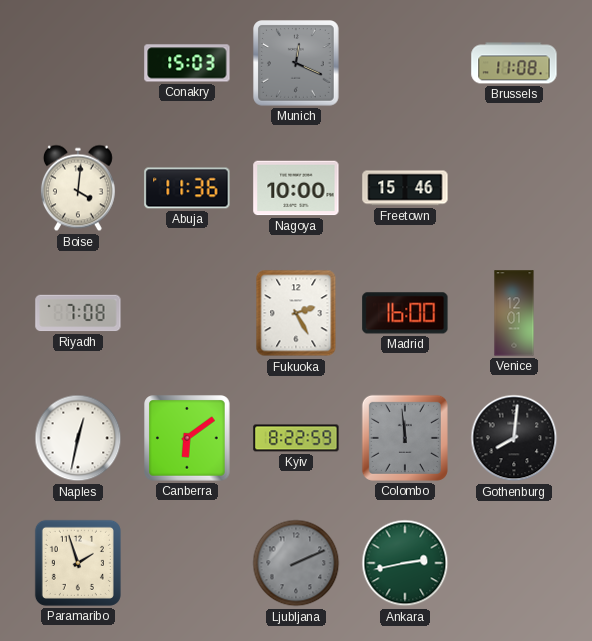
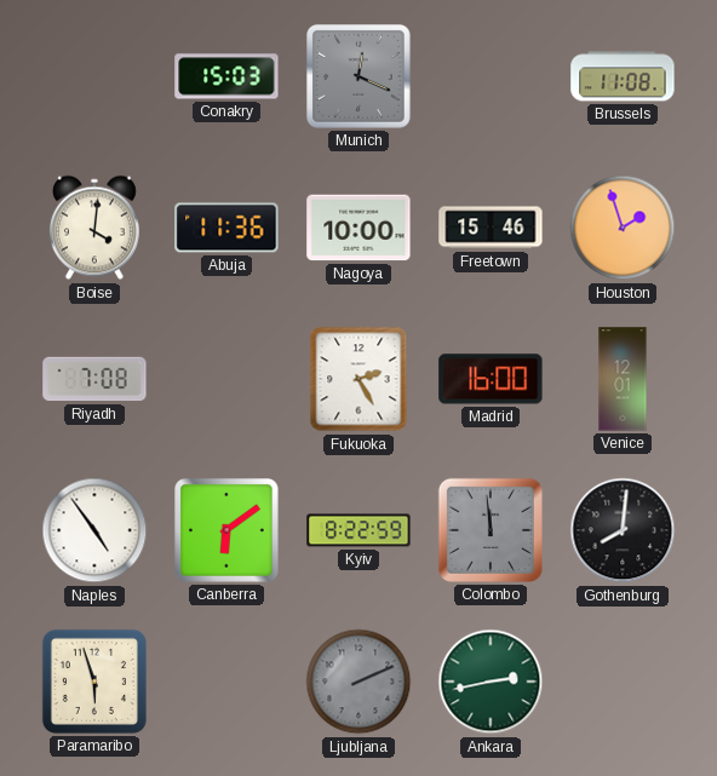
Houston: none -> 1:57
Naples: 12:32 -> 4:54
Paramaribo: 1:57 -> 5:57
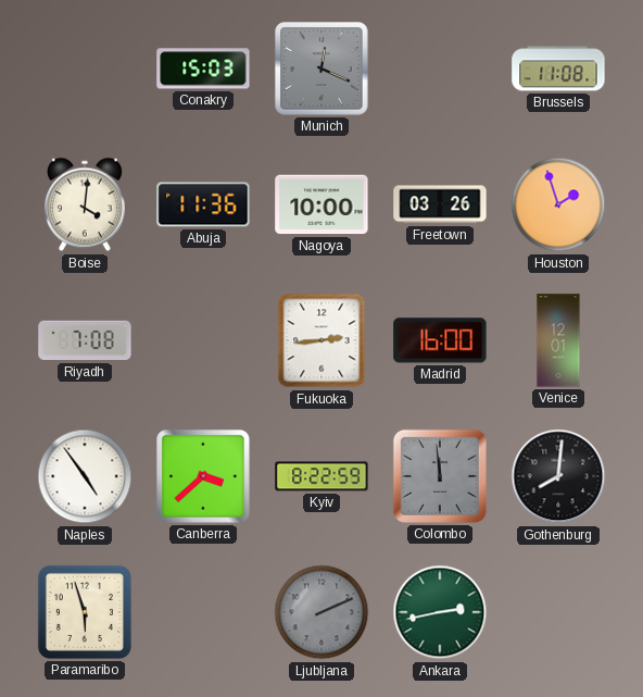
Freetown: 15:46 -> 03:26
Fukuoka: 2:25 -> 2:44
Canberra: 6:09 -> 3:38
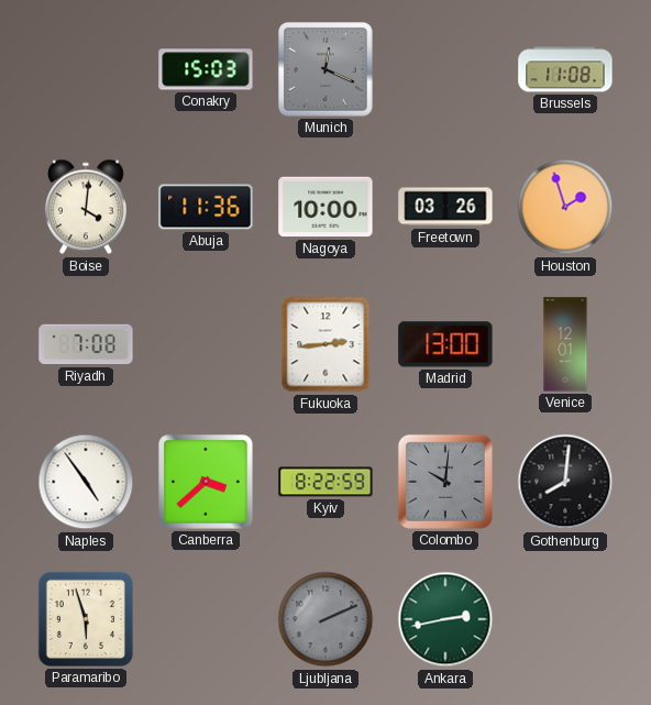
Madrid: 16:00 -> 13:00
Colombo: 11:59 -> 10:01
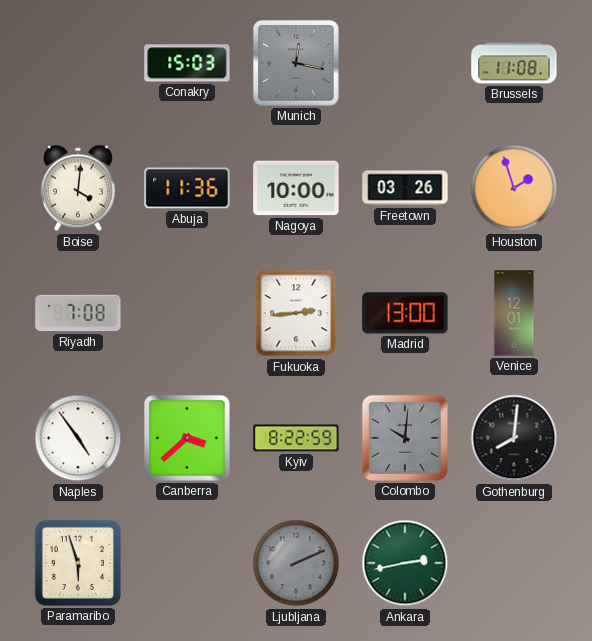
Munich: 12:19 -> 12:17
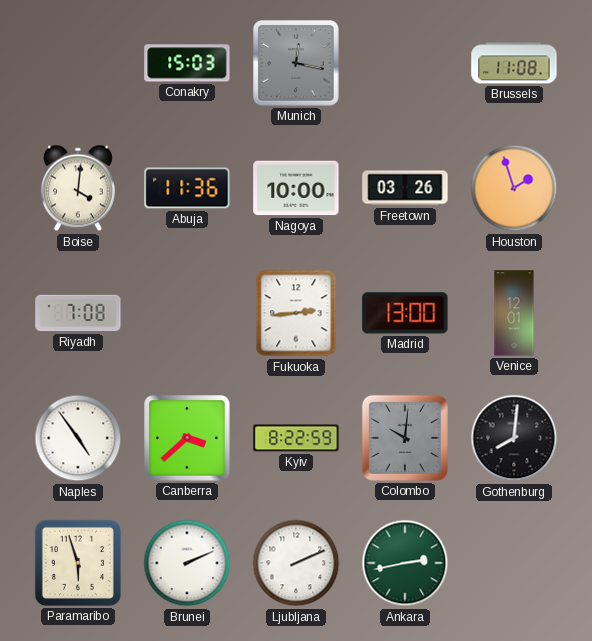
Brunei: none -> 2:11
Ljubljana dial: grey -> white
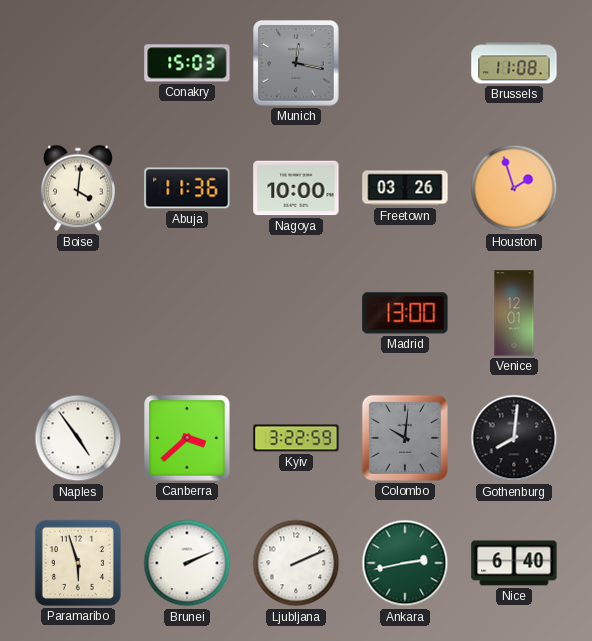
Riyadh: 7:08 -> none
Fukuoka: 2:44 -> none
Kyiv: 8:22 -> 3:22
Nice: none -> 6:40
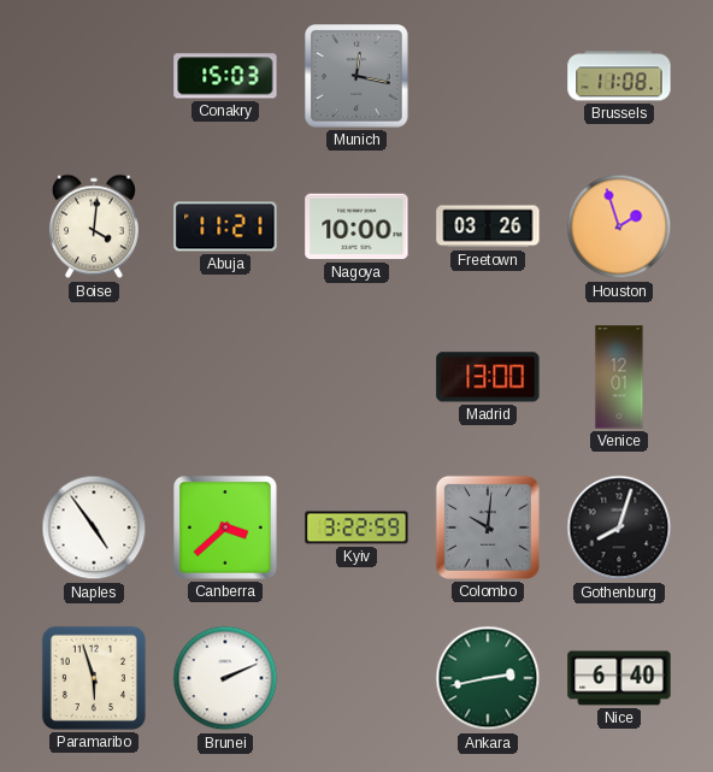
Abuja: 11:36 -> 11:21
Gothenburg: 8:01 -> 8:03
Ljubljana: 2:11 -> none
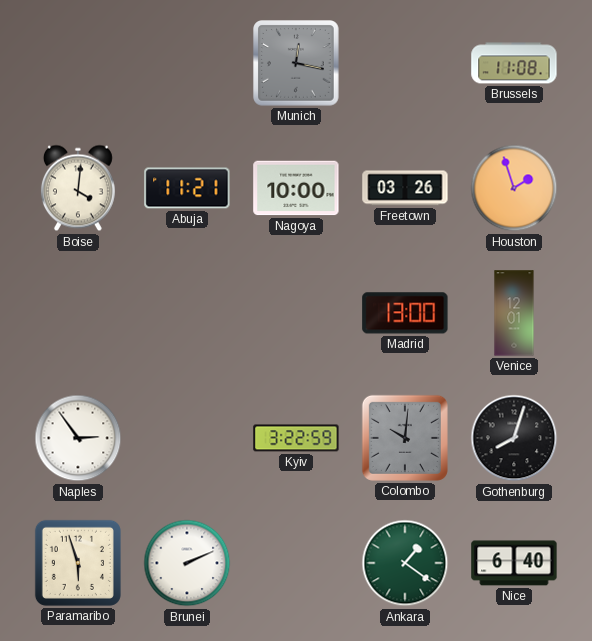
Conakry: 15:03 -> none
Naples: 4:54 -> 2:54
Canberra: 3:38 -> none
Ankara: 2:43 -> 1:21
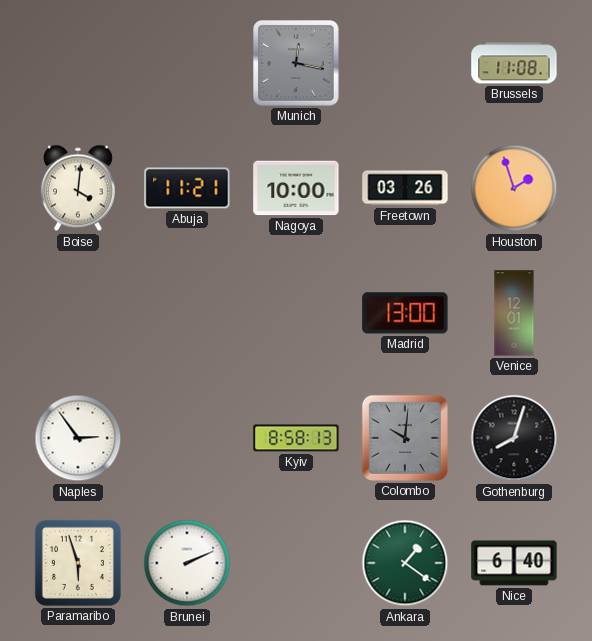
Kyiv: 3:22 -> 8:58
